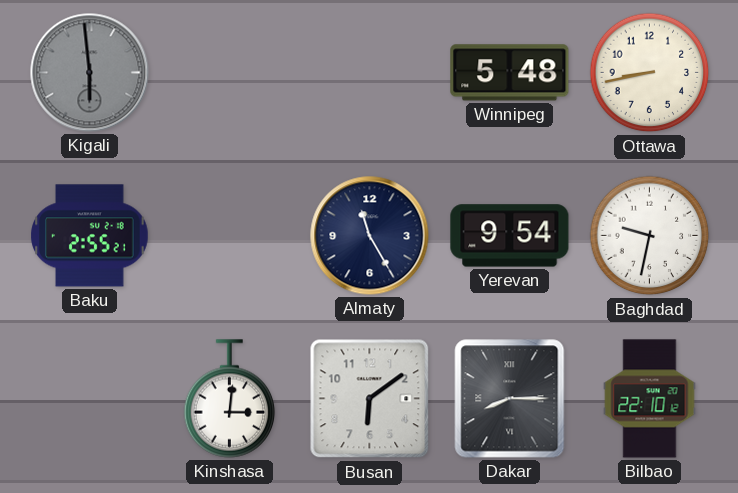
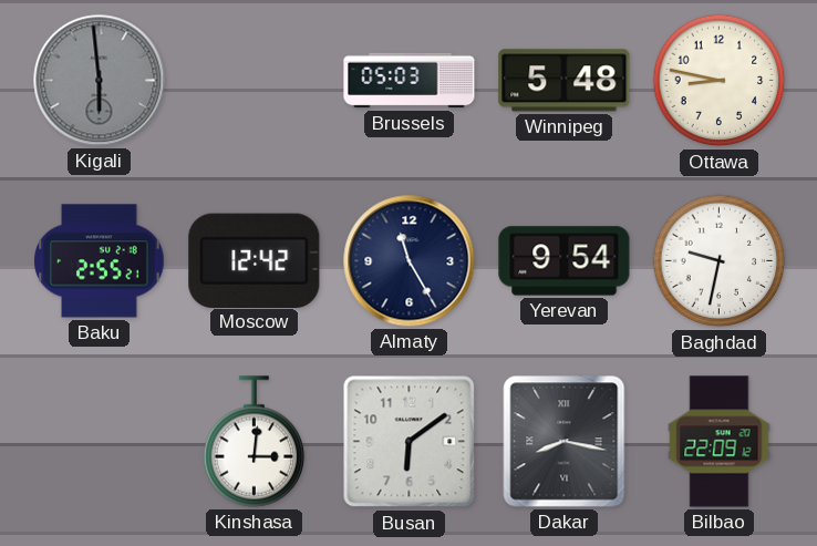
Brussels: none -> 05:03
Ottawa: 8:43 -> 8:47
Moscow: none -> 12:42
Dakar: 8:15 -> 8:17
Bilbao: 22:10 -> 22:09
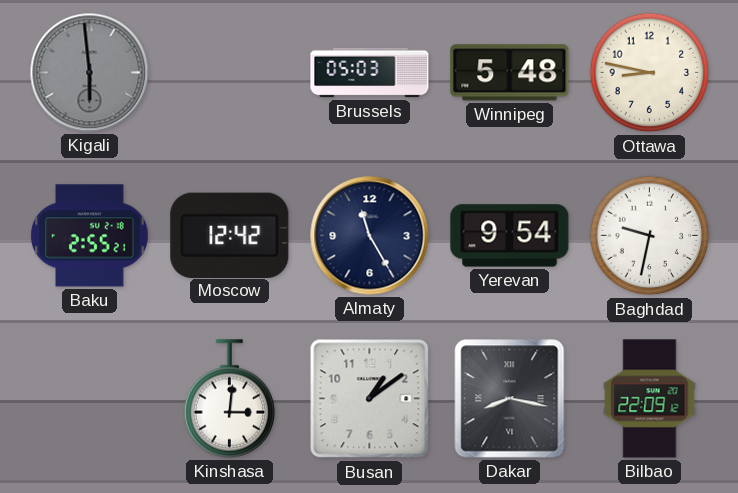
Busan: 6:09 -> 1:09
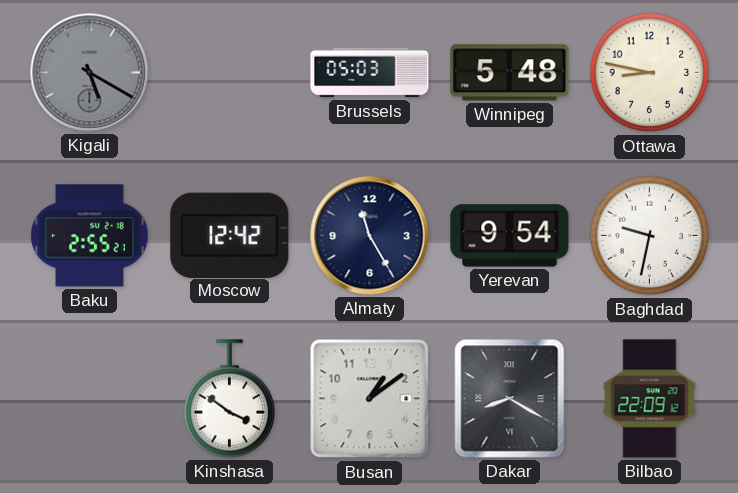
Kigali: 5:59 -> 5:20
Kinshasa: 3:01 -> 3:51
Dakar: 8:17 -> 8:20
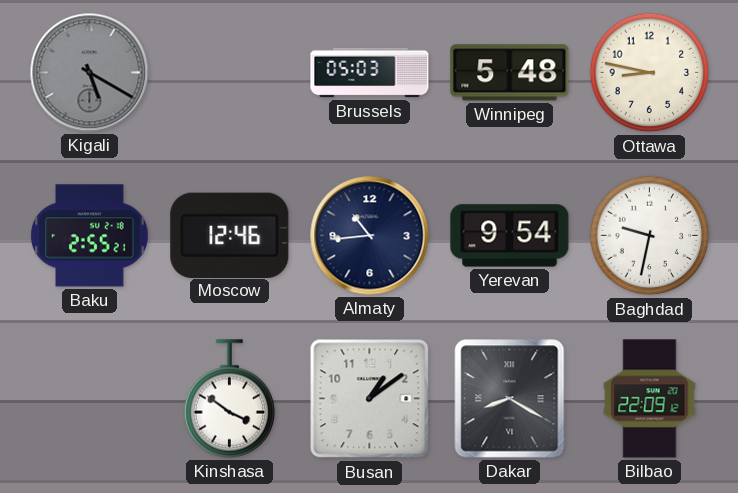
Moscow: 12:42 -> 12:46
Almaty: 11:25 -> 10:44
